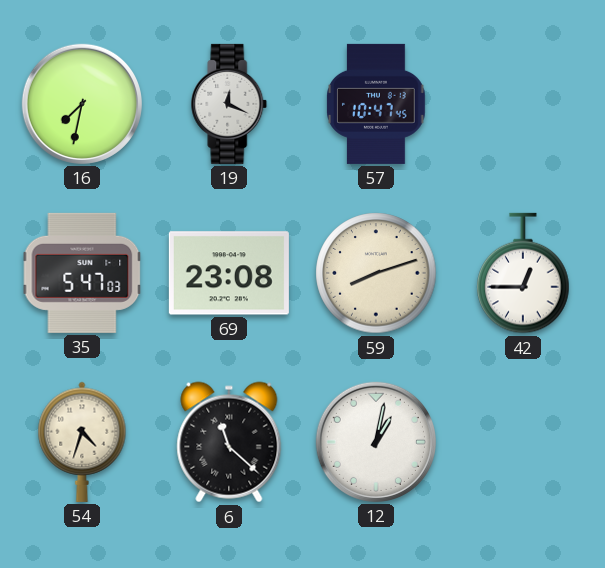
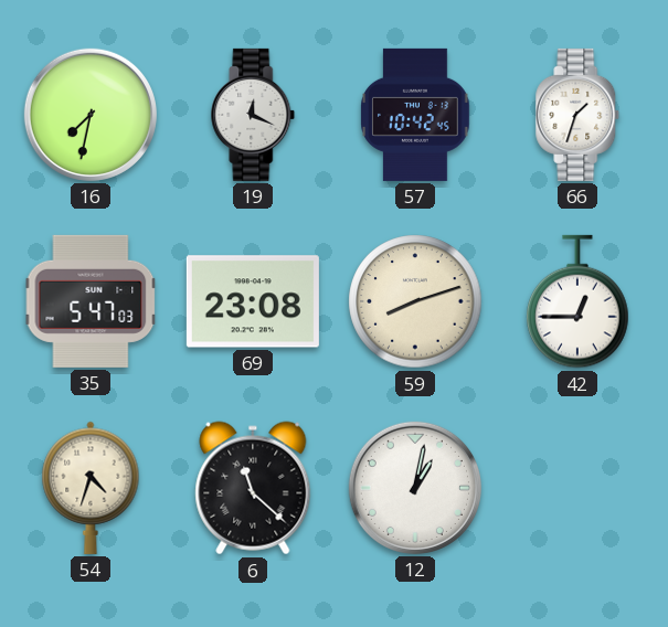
57: 10:47 -> 10:42
66: none -> 1:33
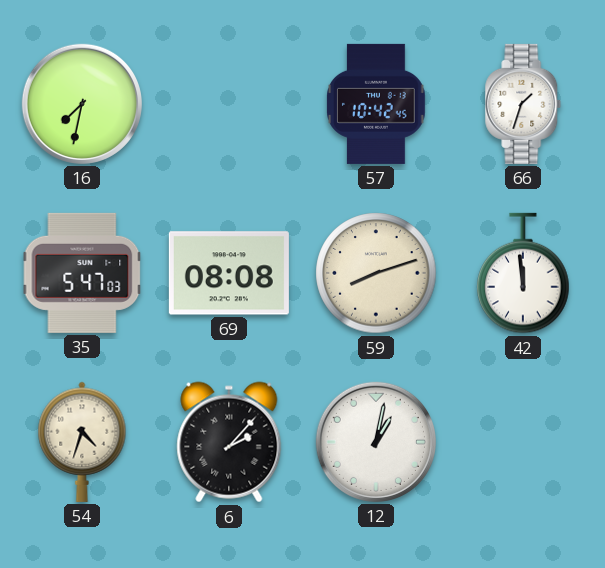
19: 12:19 -> none
69: 23:08 -> 08:08
42: 12:45 -> 11:59
6: 11:22 -> 2:07
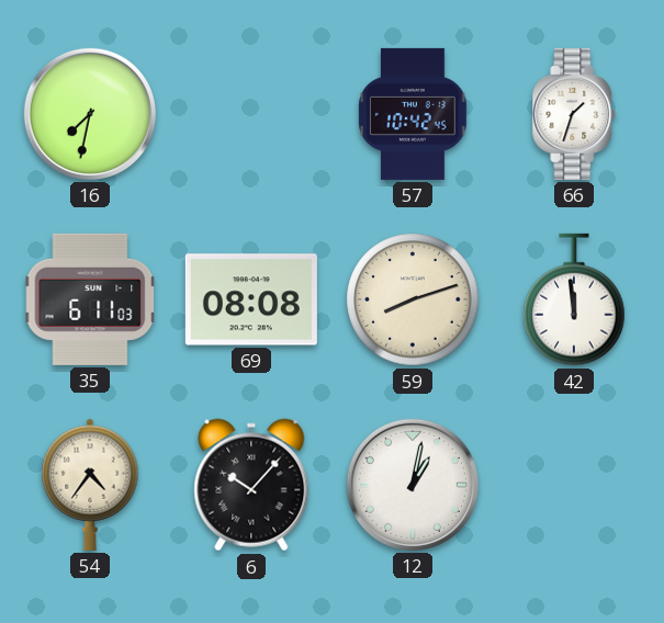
35: 5:47 -> 6:11
54: 4:33 -> 4:36
6: 2:07 -> 10:07
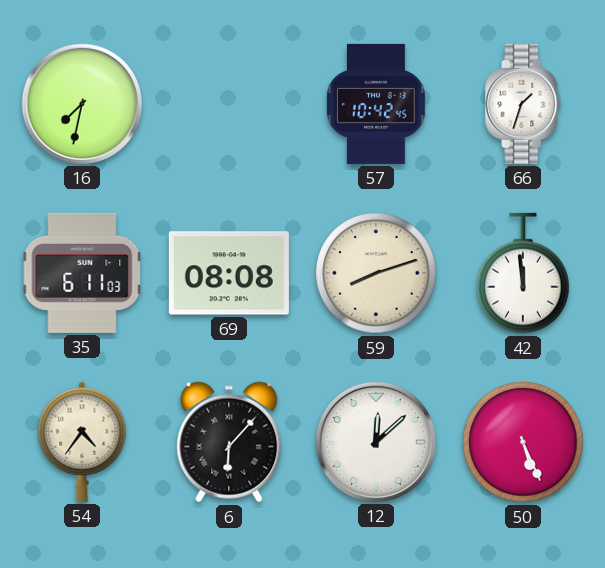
6: 10:07 -> 6:07
12: 1:02 -> 12:08
50: none -> 5:26
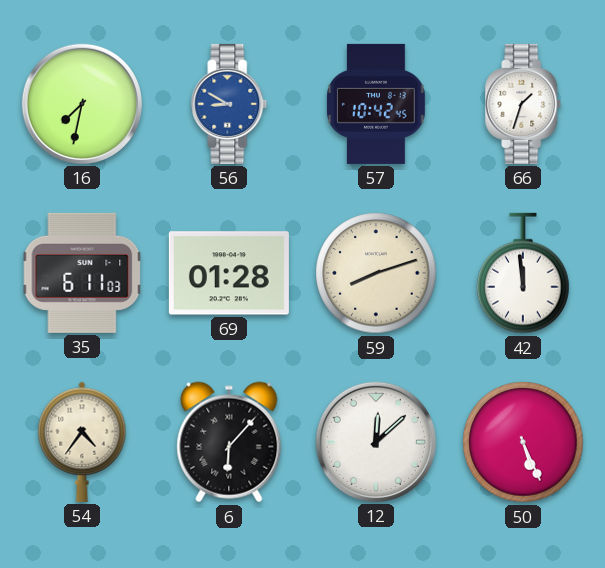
56: none -> 8:50
69: 08:08 -> 01:28
